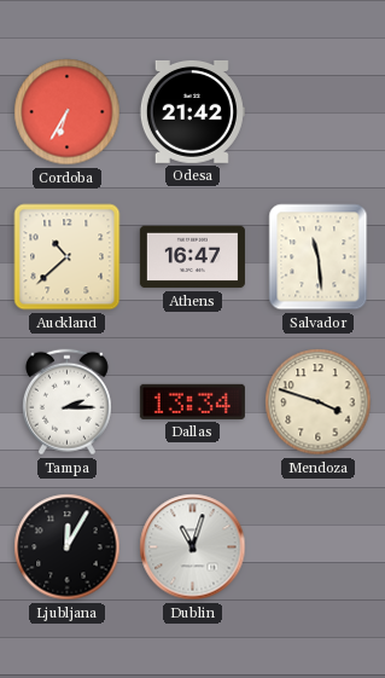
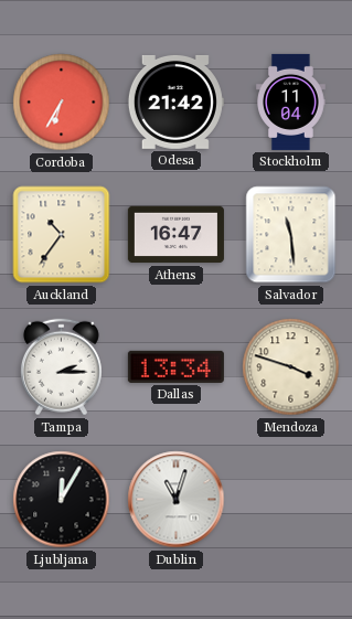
Stockholm: none -> 11:04
Auckland: 10:38 -> 10:36
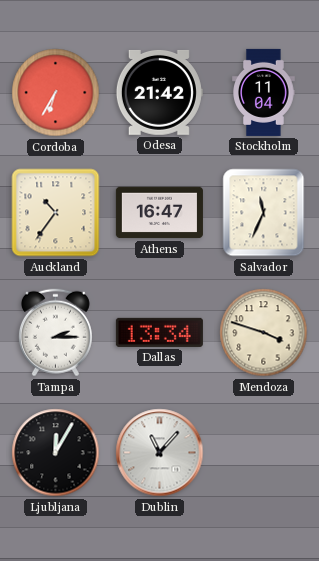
Salvador: 11:29 -> 11:34
Dublin: 11:03 -> 11:07
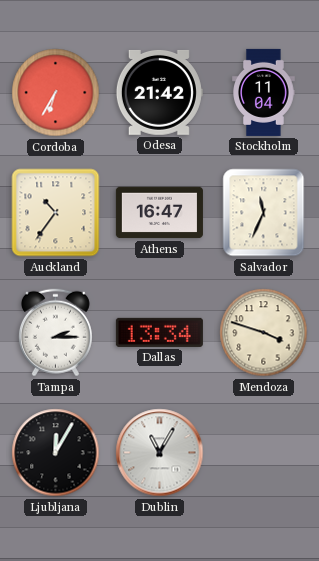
Dublin: 11:07 -> 11:05
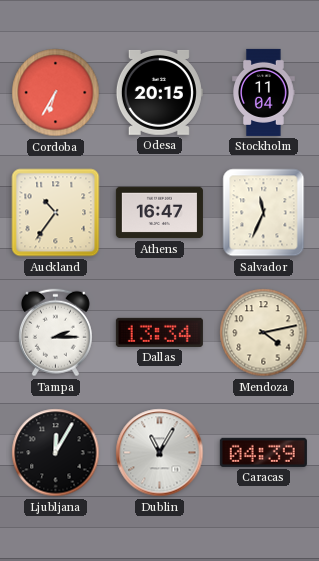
Odesa: 21:42 -> 20:15
Mendoza: 3:48 -> 4:13
Caracas: none -> 04:39
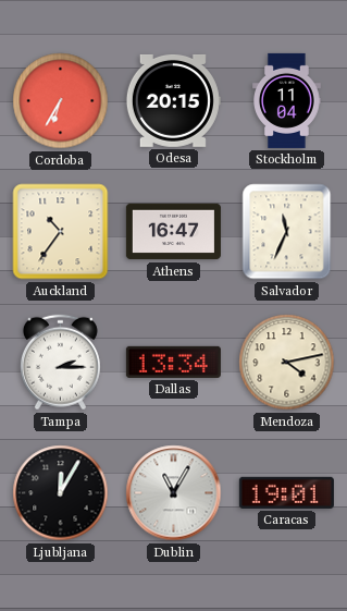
Caracas: 04:39 -> 19:01
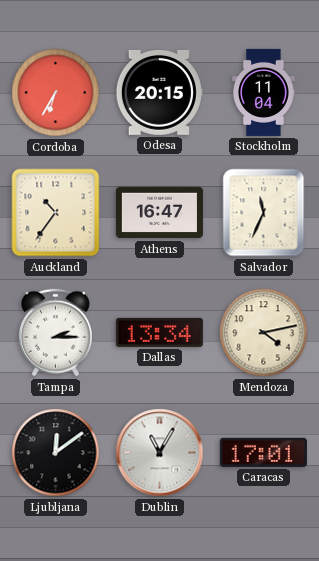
Ljubljana: 12:05 -> 12:09
Caracas: 19:01 -> 17:01
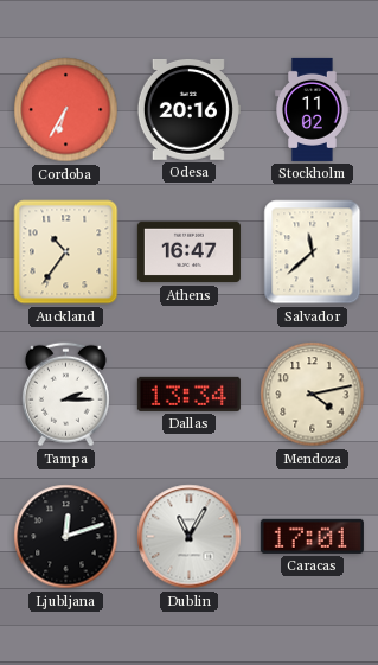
Odesa: 20:15 -> 20:16
Stockholm: 11:04 -> 11:02
Salvador: 11:34 -> 11:38
Ljubljana: 12:09 -> 12:12
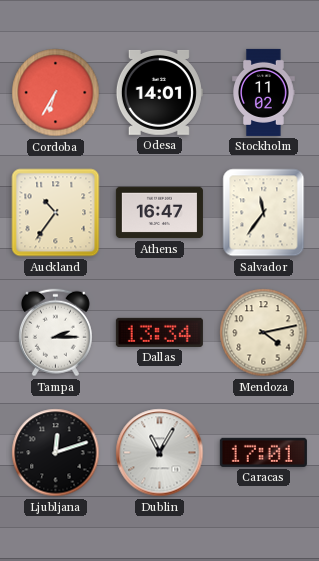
Odesa: 20:16 -> 14:01
Salvador: 11:38 -> 11:36
